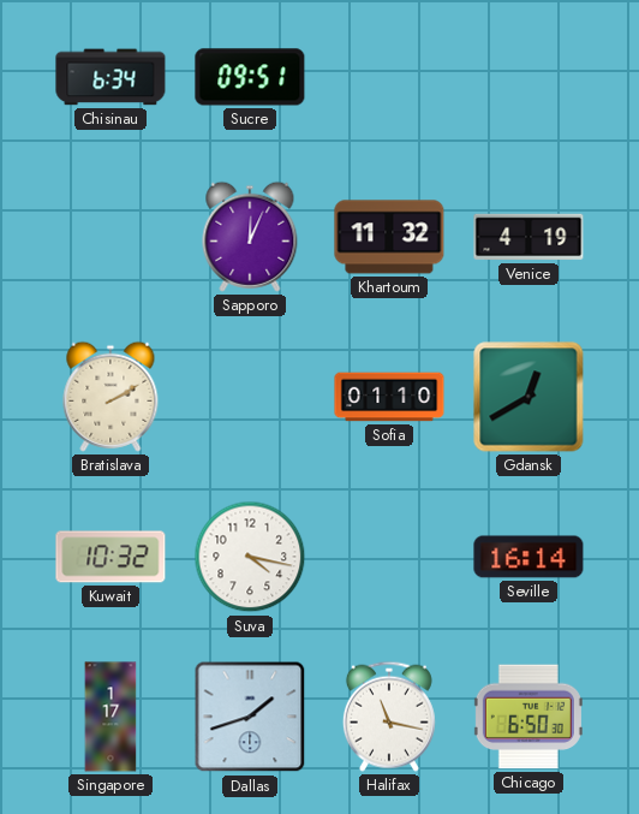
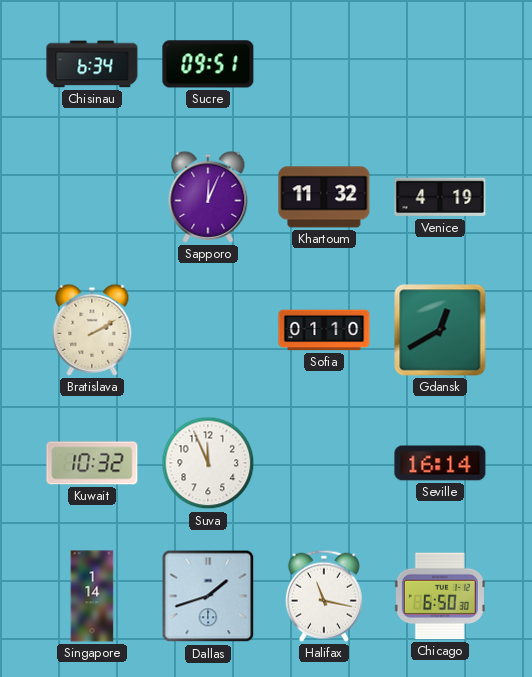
Suva: 4:17 -> 11:56
Singapore: 1:17 -> 1:14
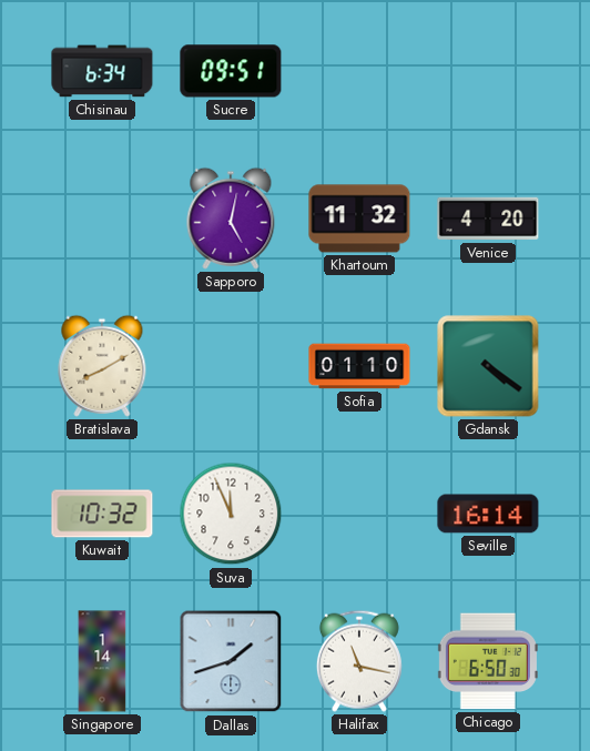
Sapporo: 12:04 -> 5:02
Venice: 4:19 -> 4:20
Bratislava: 2:10 -> 8:10
Gdansk: 12:40 -> 4:21
